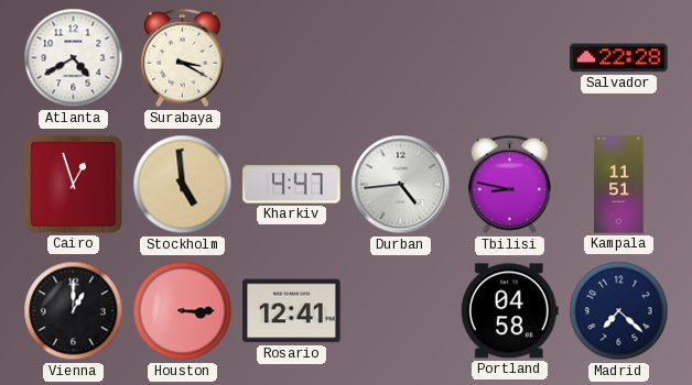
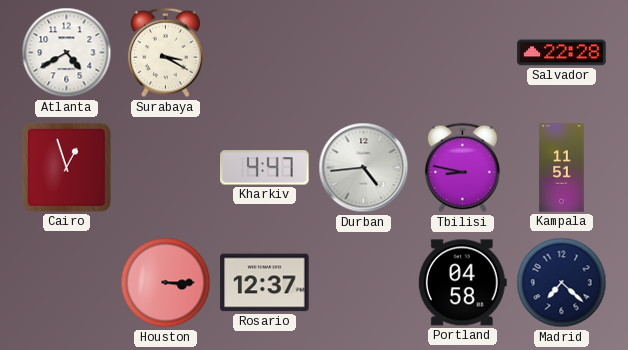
Stockholm: 4:59 -> none
Vienna: 1:00 -> none
Rosario: 12:41 -> 12:37
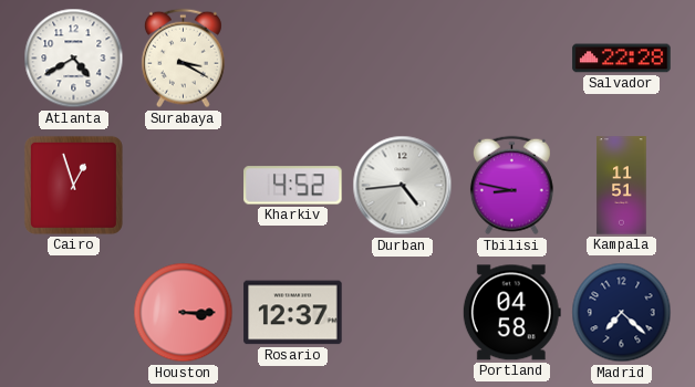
Kharkiv: 4:47 -> 4:52
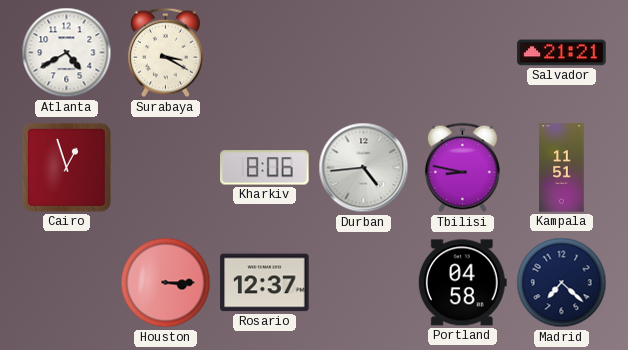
Salvador: 22:28 -> 21:21
Kharkiv: 4:52 -> 8:06
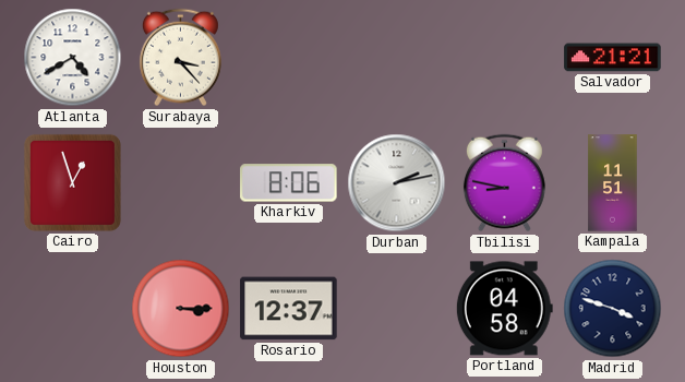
Surabaya: 3:20 -> 3:23
Durban: 4:44 -> 2:13
Madrid: 7:22 -> 3:48
